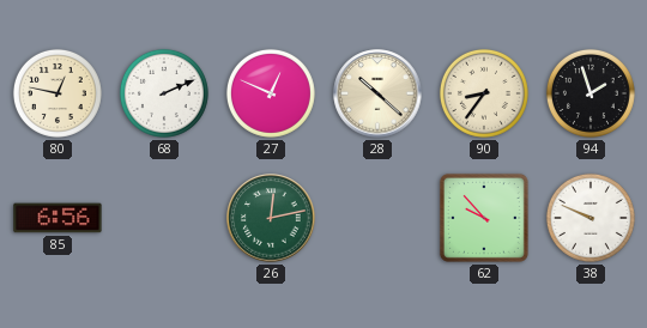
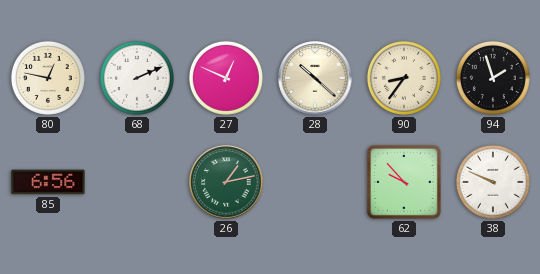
26: 12:13 -> 1:13
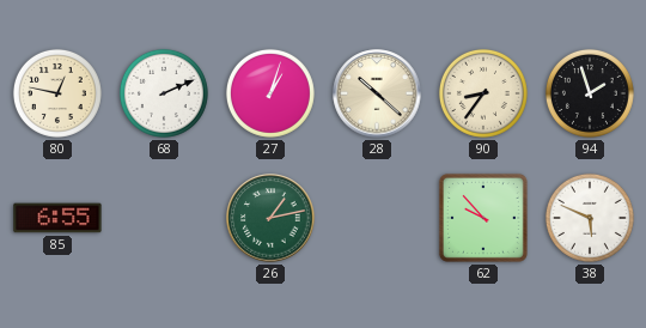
27: 12:49 -> 1:03
85: 6:56 -> 6:55
38: 9:49 -> 5:49
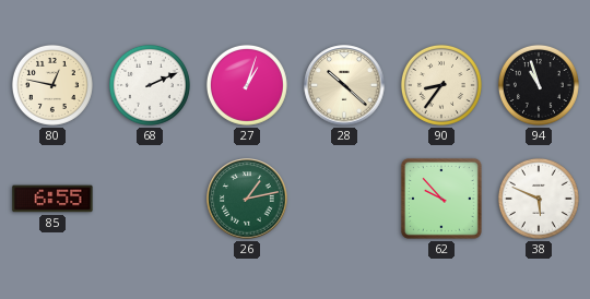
94: 1:57 -> 10:57
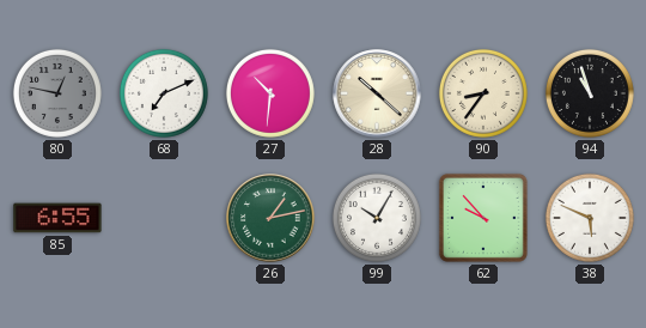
80 dial: cream -> grey
68: 2:11 -> 7:11
27: 1:03 -> 10:31
99: none -> 10:05
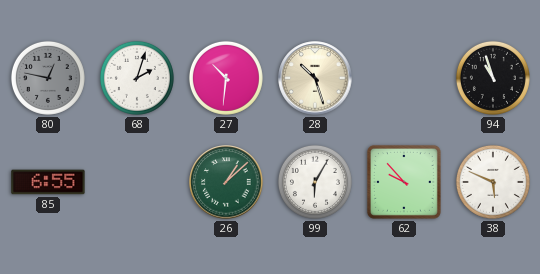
68: 7:11 -> 2:03
28: 10:22 -> 10:27
90: 8:36 -> none
26: 1:13 -> 1:08
99: 10:05 -> 6:05
